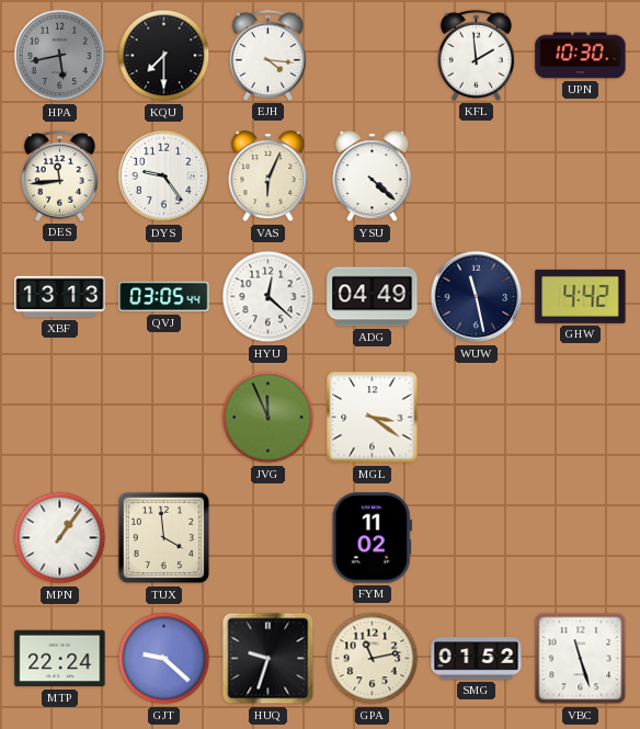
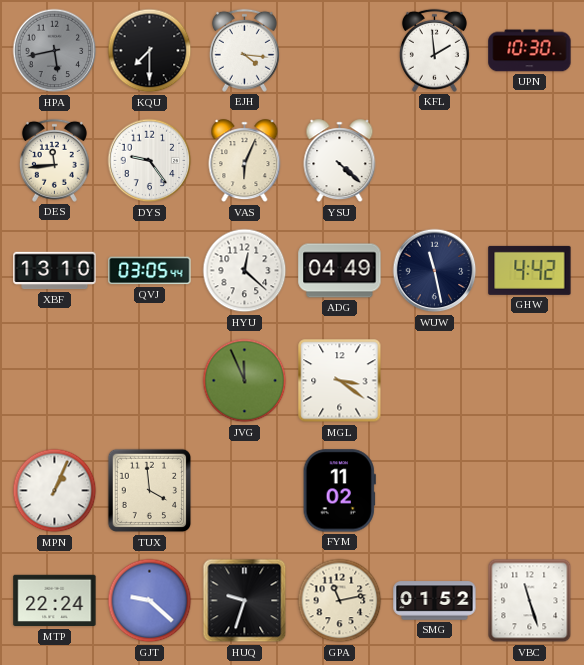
XBF: 13:13 -> 13:10
MPN: 1:06 -> 1:04
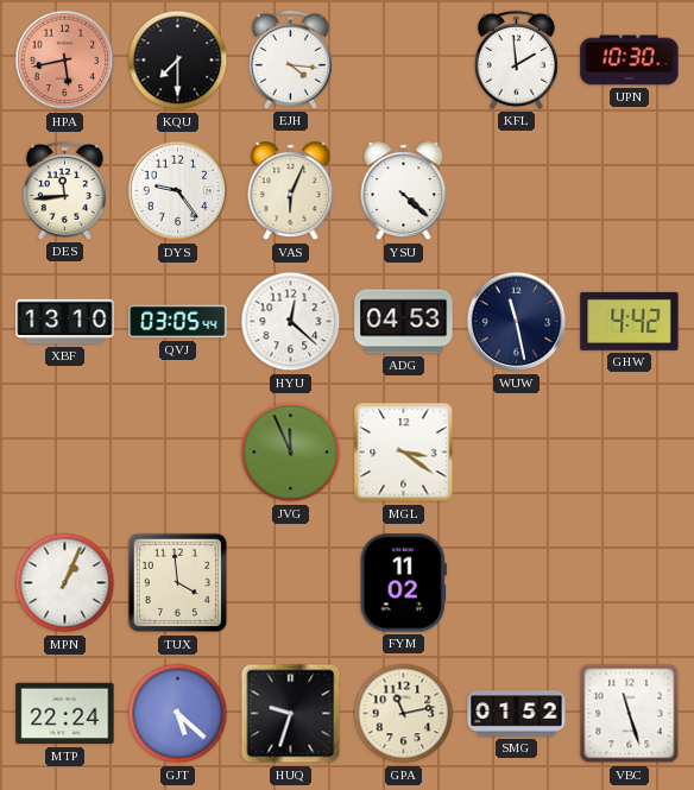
HPA dial: grey -> salmon
ADG: 04:49 -> 04:53
GJT: 9:22 -> 5:22
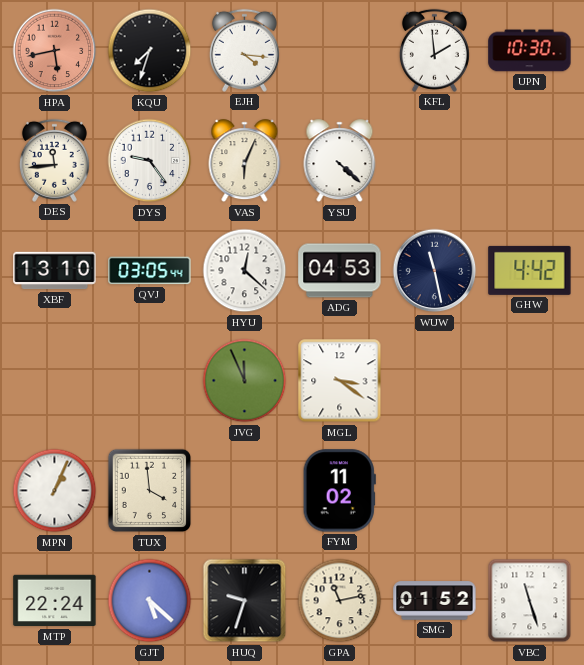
KQU: 7:30 -> 7:33
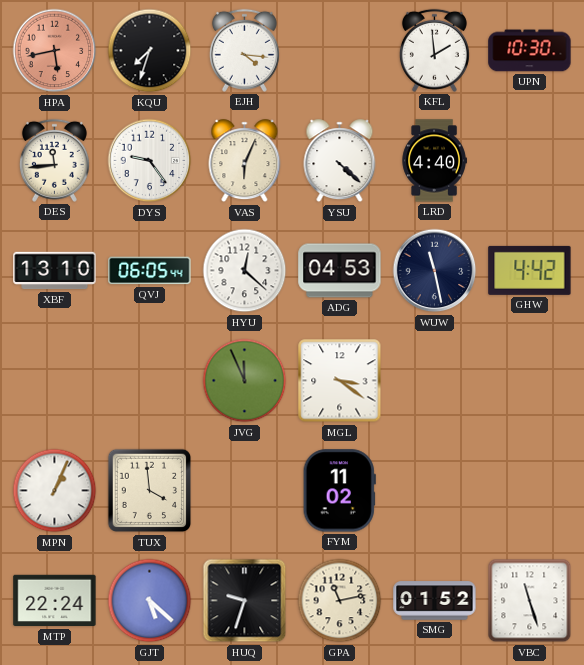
LRD: none -> 4:40
QVJ: 03:05 -> 06:05
